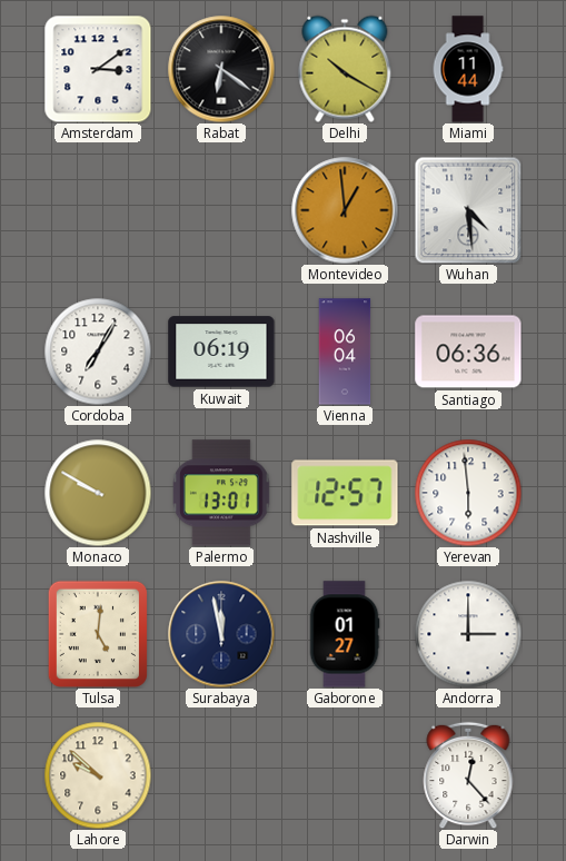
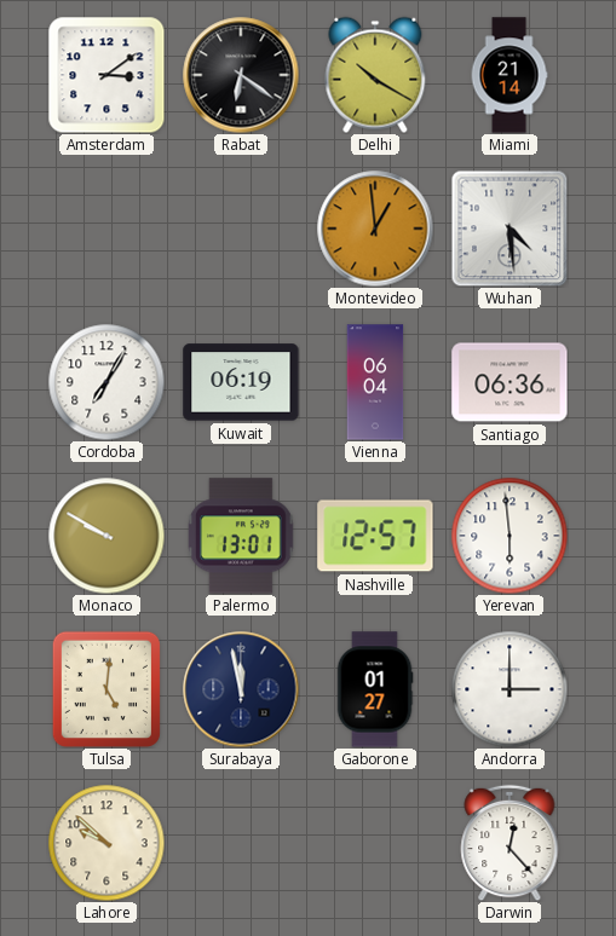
Miami: 11:44 -> 21:14
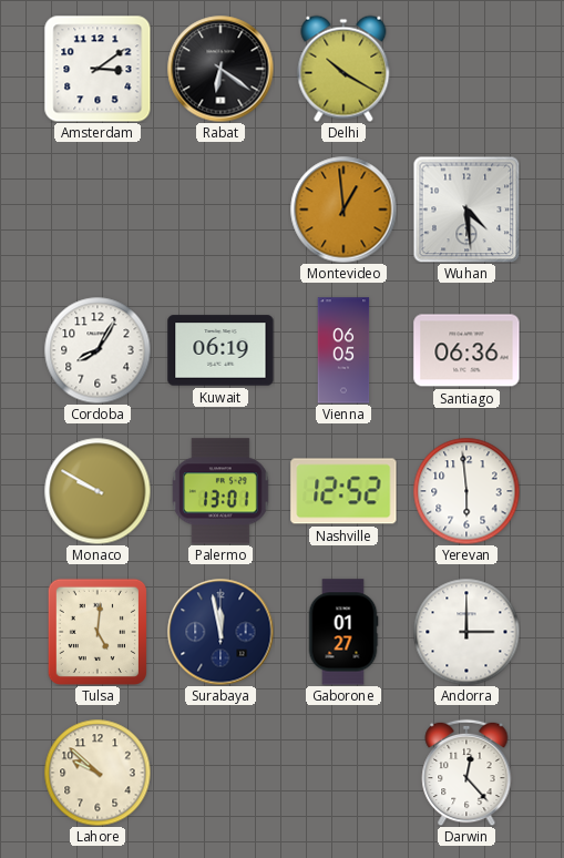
Miami: 21:14 -> none
Cordoba: 7:05 -> 8:05
Vienna: 06:04 -> 06:05
Nashville: 12:57 -> 12:52
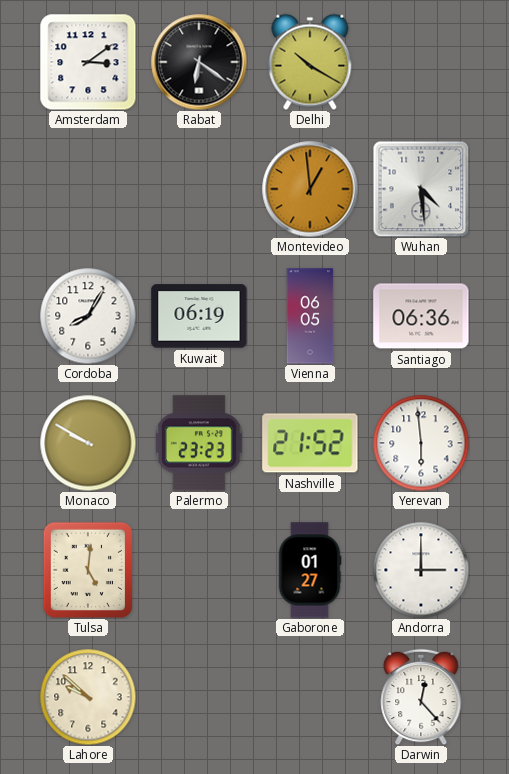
Palermo: 13:01 -> 23:23
Nashville: 12:52 -> 21:52
Surabaya: 11:58 -> none
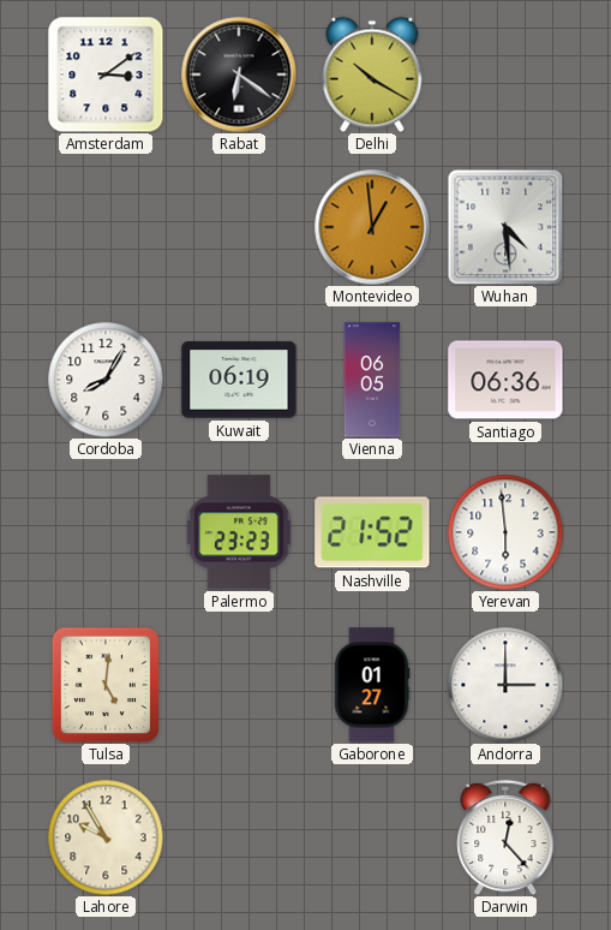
Monaco: 9:50 -> none
Lahore: 9:52 -> 9:55
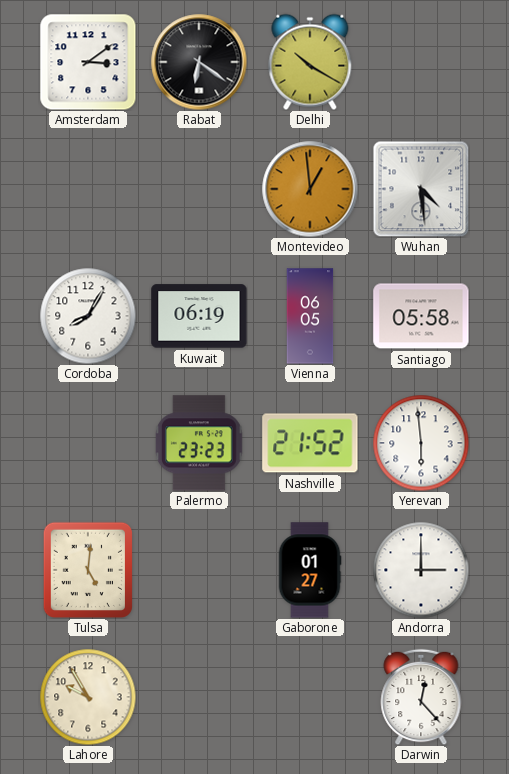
Santiago: 06:36 -> 05:58
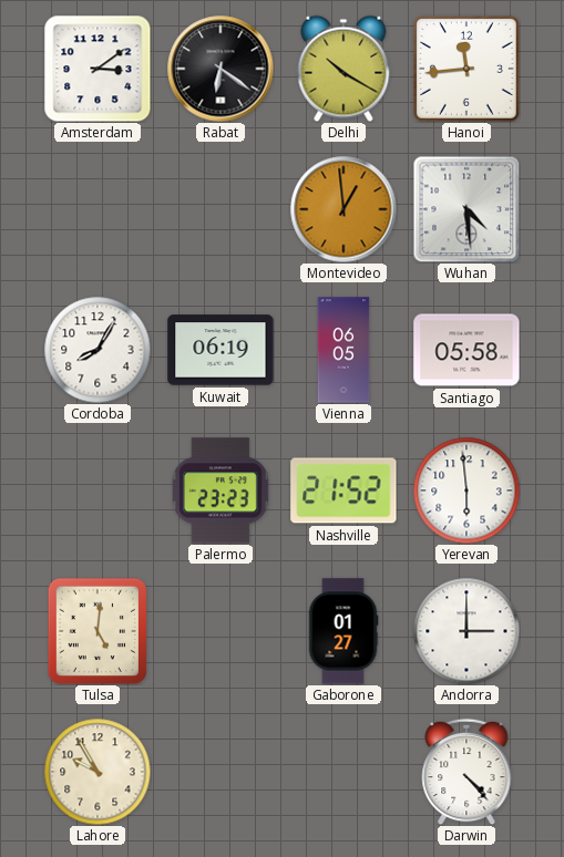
Hanoi: none -> 11:44
Darwin: 12:23 -> 4:23
